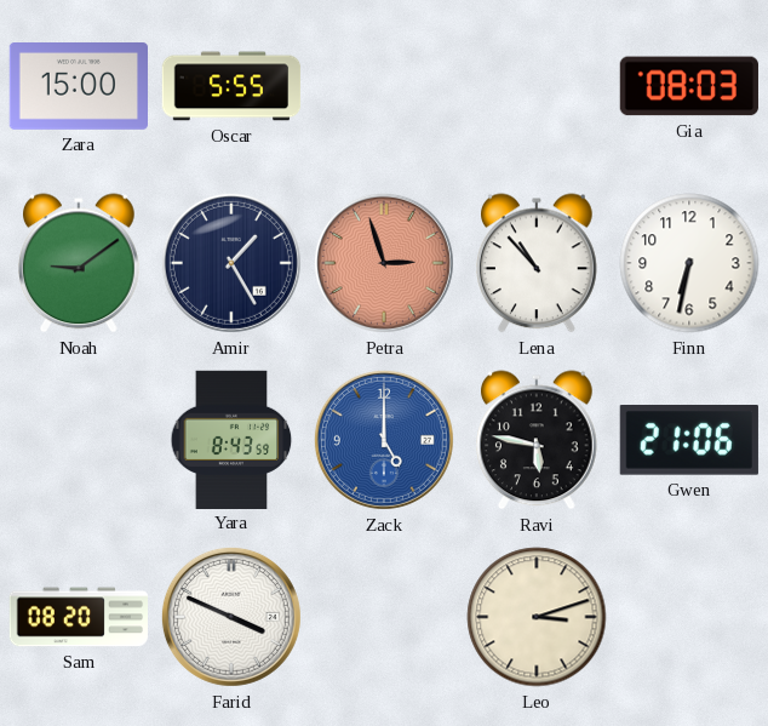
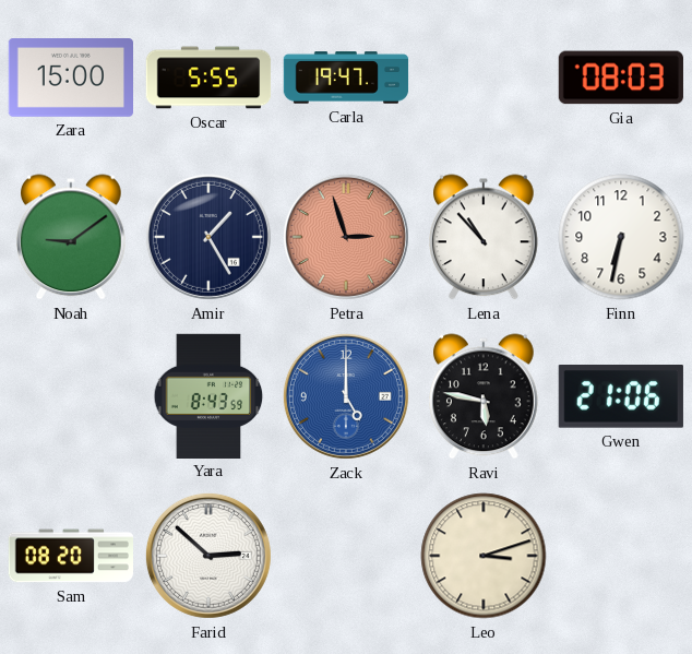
Carla: none -> 19:47
Farid: 3:49 -> 2:52
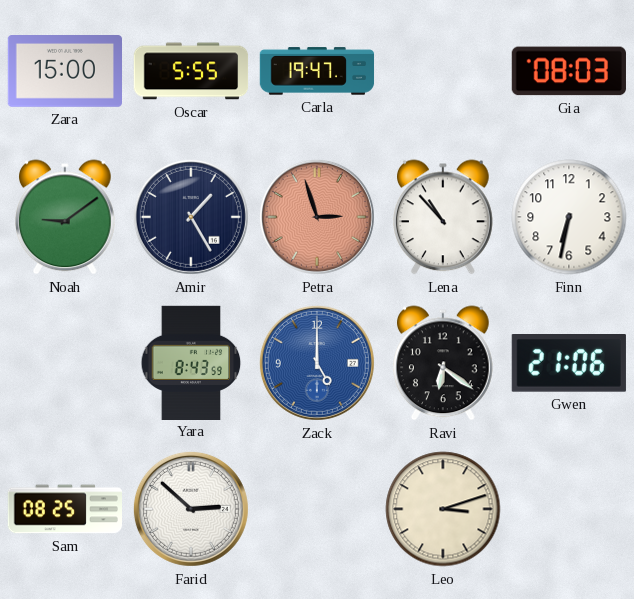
Ravi: 5:47 -> 6:21
Sam: 08:20 -> 08:25
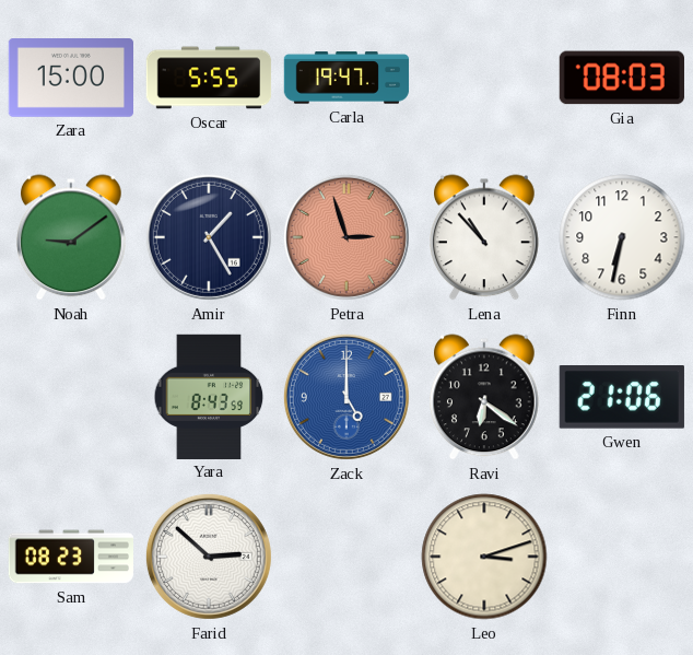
Sam: 08:25 -> 08:23
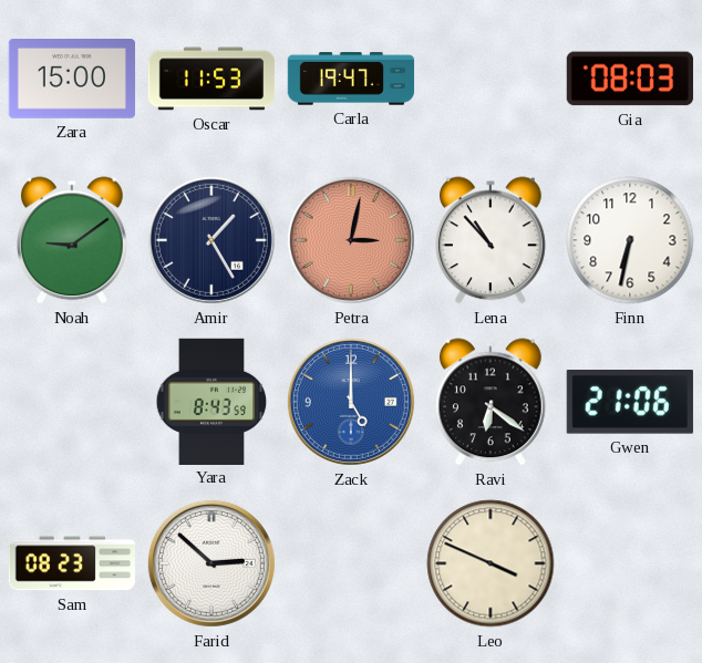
Oscar: 5:55 -> 11:53
Petra: 2:57 -> 3:02
Leo: 3:12 -> 3:49
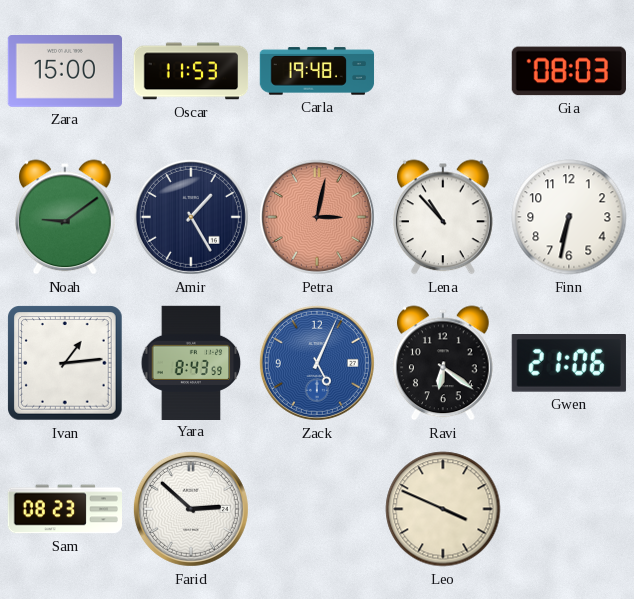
Carla: 19:47 -> 19:48
Ivan: none -> 1:14
Zack: 5:00 -> 5:04
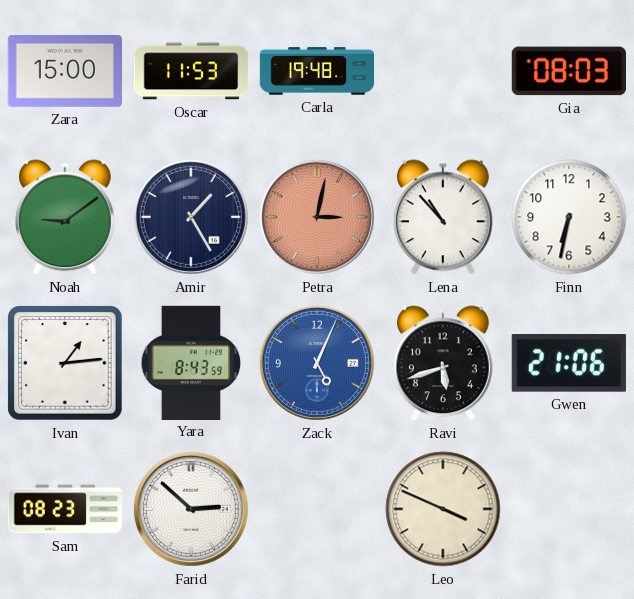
Ravi: 6:21 -> 5:42
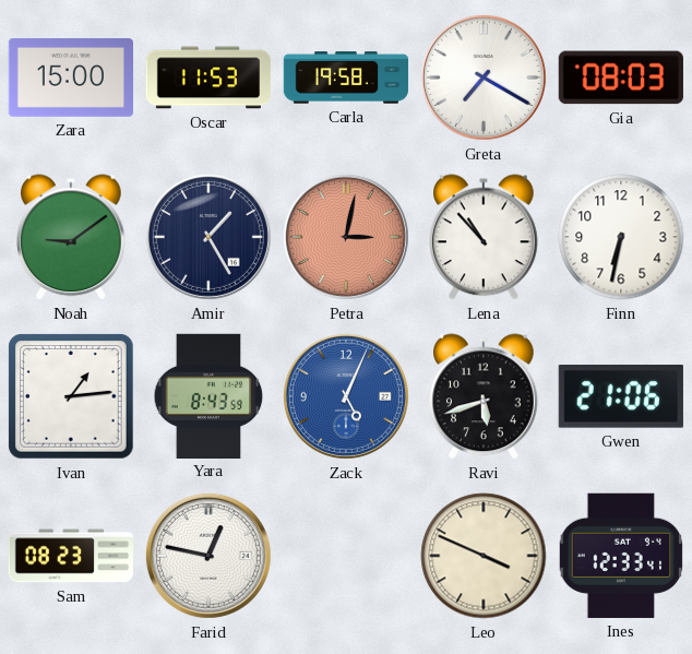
Carla: 19:48 -> 19:58
Greta: none -> 7:20
Farid: 2:52 -> 12:47
Ines: none -> 12:33
